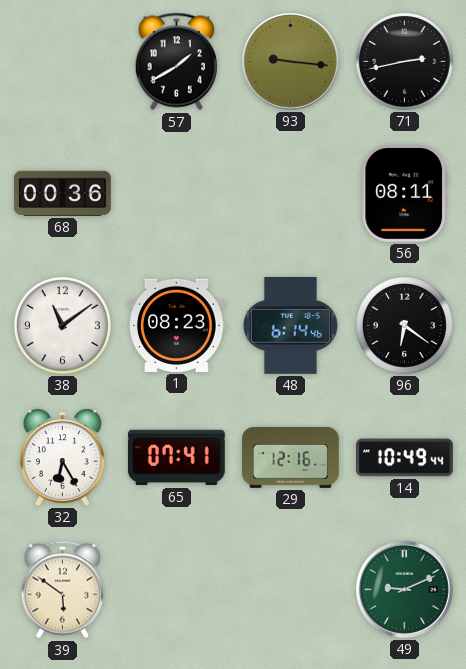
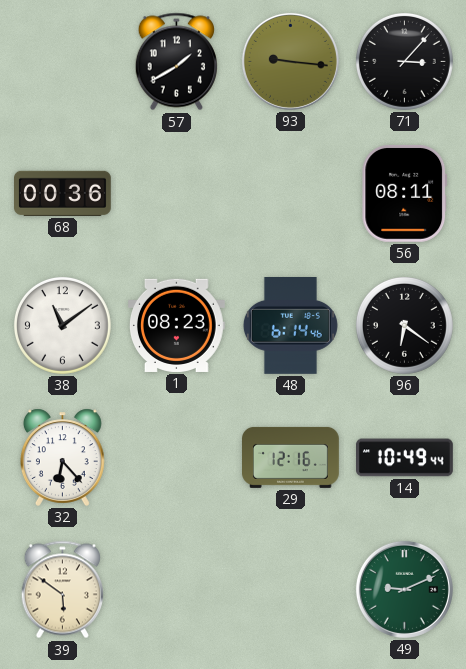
71: 2:43 -> 3:07
32: 6:25 -> 6:23
65: 07:41 -> none
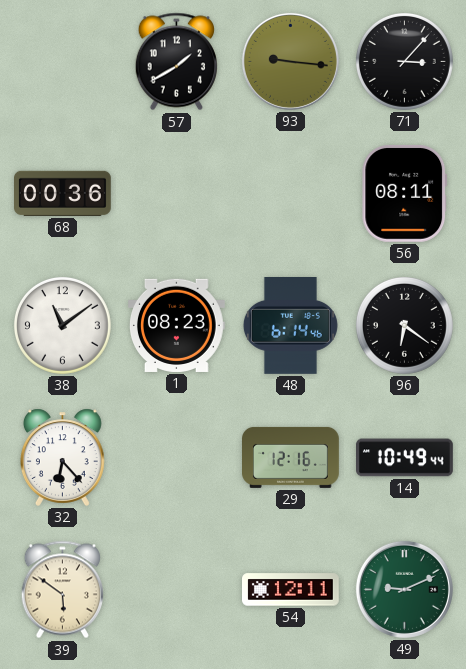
54: none -> 12:11
